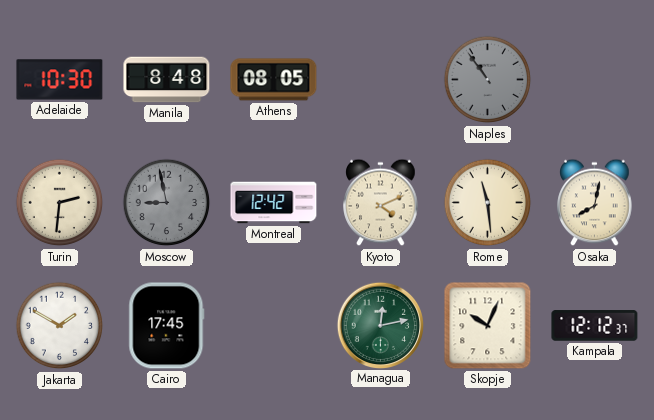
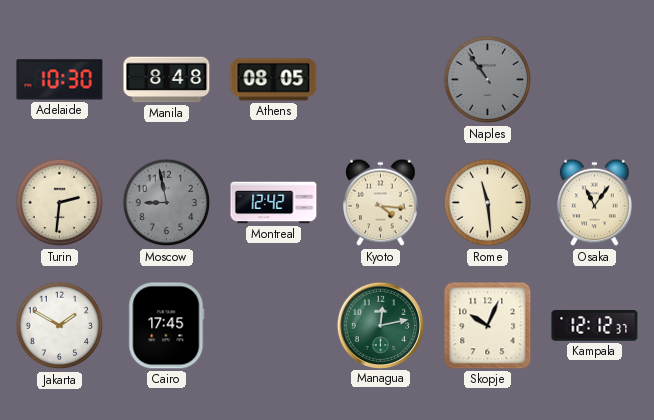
Kyoto: 4:11 -> 4:16
Osaka: 8:02 -> 11:06
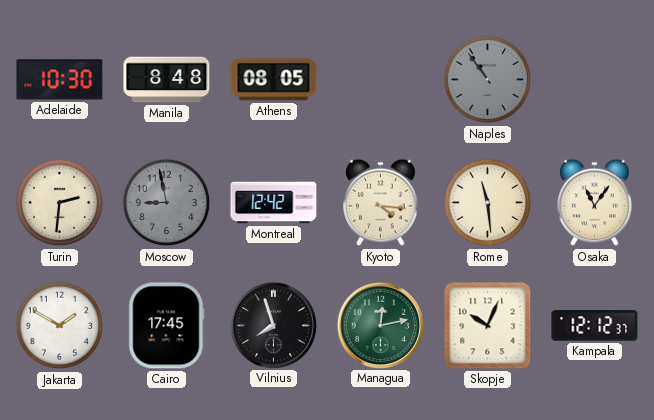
Vilnius: none -> 7:57
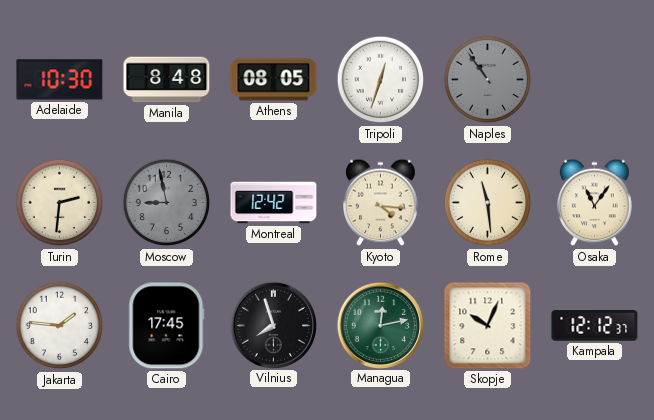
Tripoli: none -> 12:33
Jakarta: 1:50 -> 1:46
